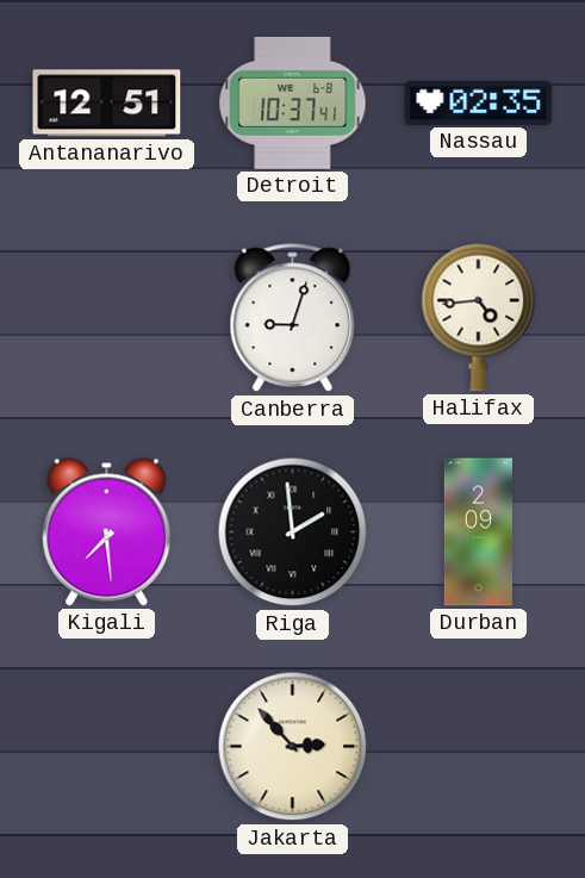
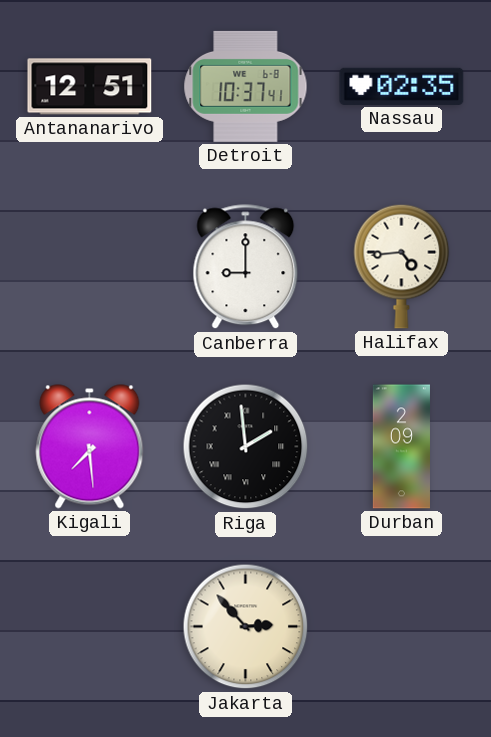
Canberra: 9:03 -> 9:00
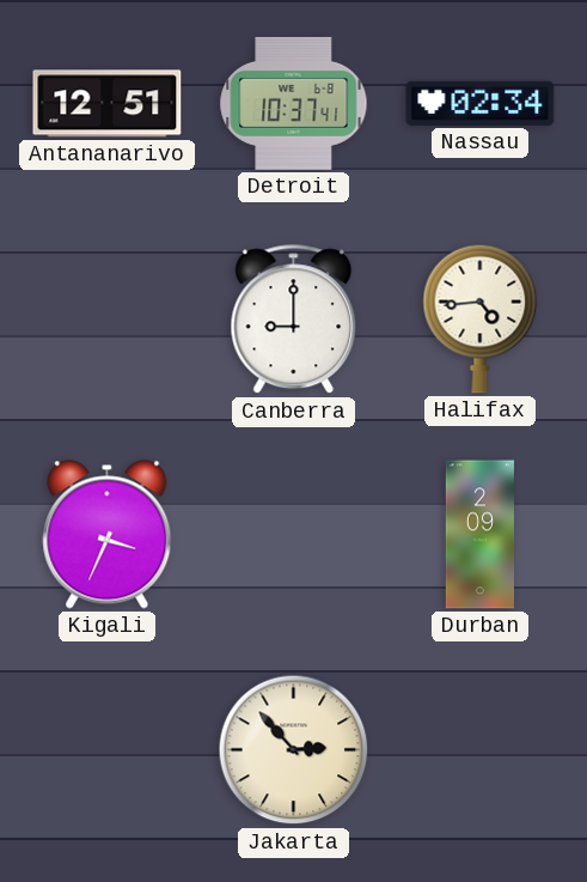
Nassau: 02:35 -> 02:34
Kigali: 7:29 -> 3:34
Riga: 1:59 -> none
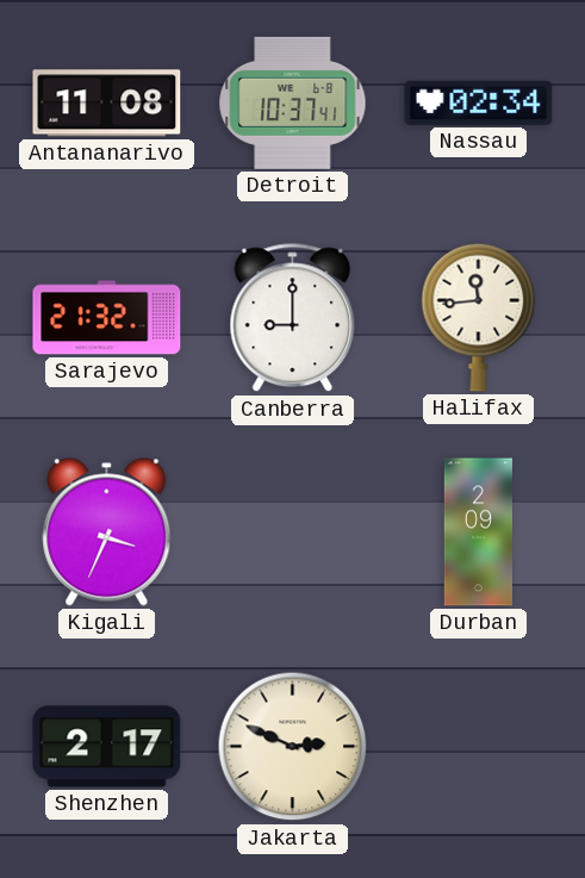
Antananarivo: 12:51 -> 11:08
Sarajevo: none -> 21:32
Halifax: 4:44 -> 11:44
Shenzhen: none -> 2:17
Jakarta: 2:53 -> 2:49
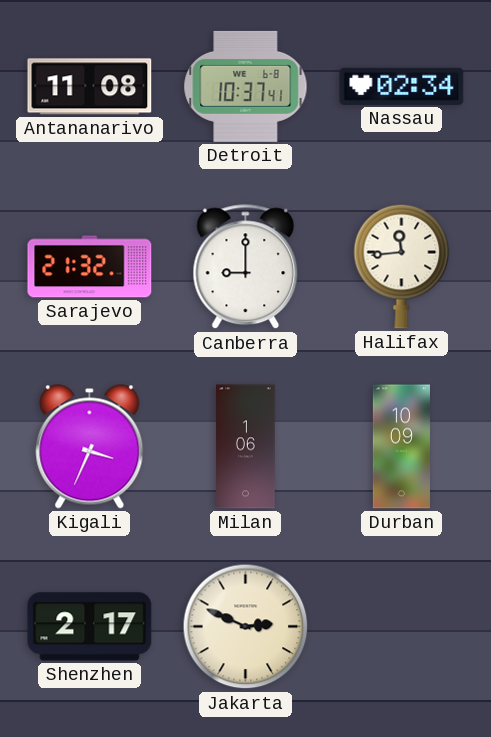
Milan: none -> 1:06
Durban: 2:09 -> 10:09
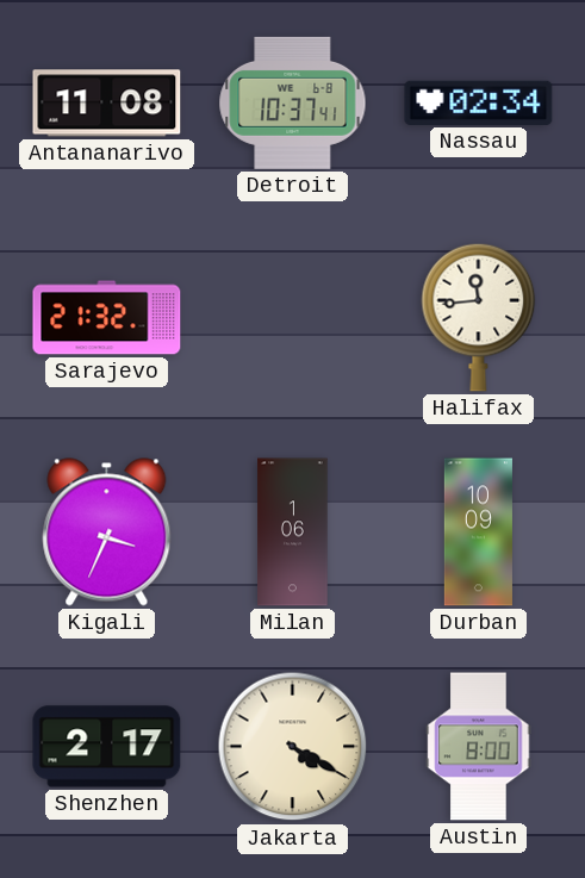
Canberra: 9:00 -> none
Jakarta: 2:49 -> 4:20
Austin: none -> 8:00
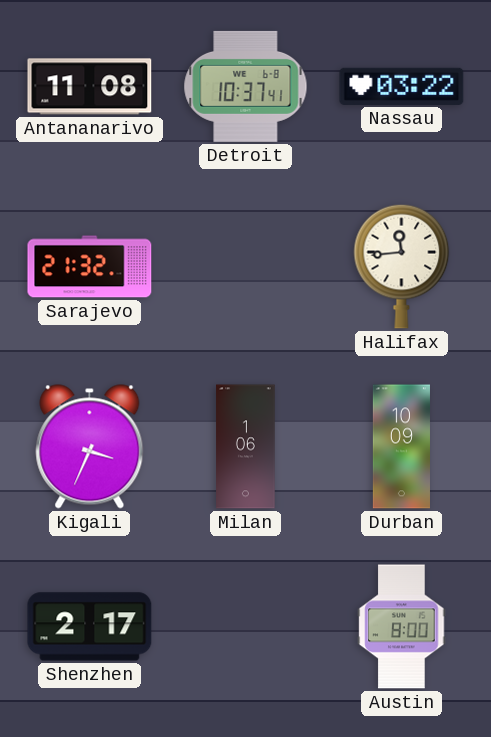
Nassau: 02:34 -> 03:22
Jakarta: 4:20 -> none
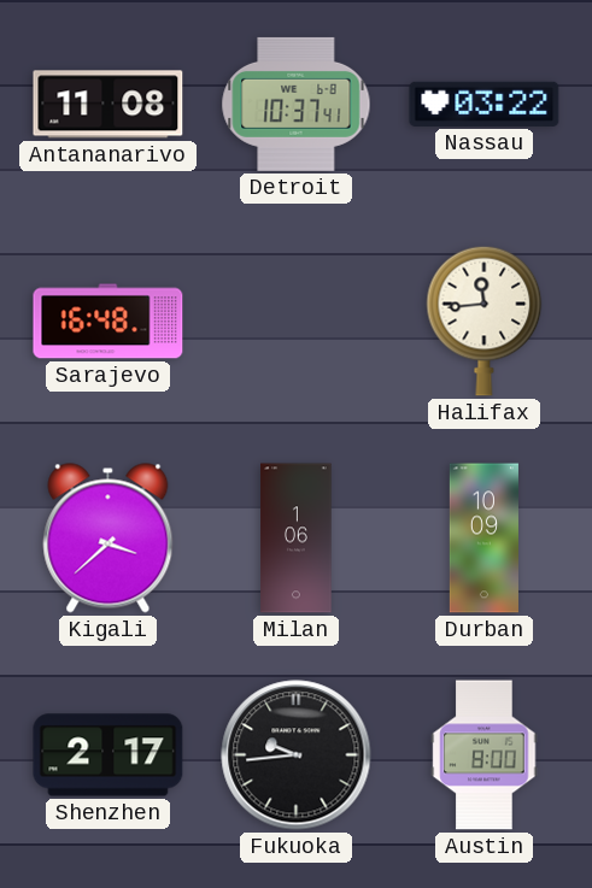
Sarajevo: 21:32 -> 16:48
Kigali: 3:34 -> 3:38
Fukuoka: none -> 9:44
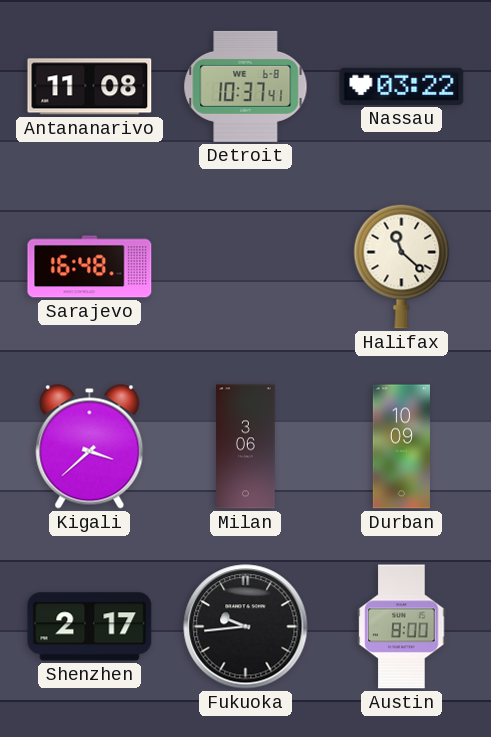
Halifax: 11:44 -> 11:22
Milan: 1:06 -> 3:06
